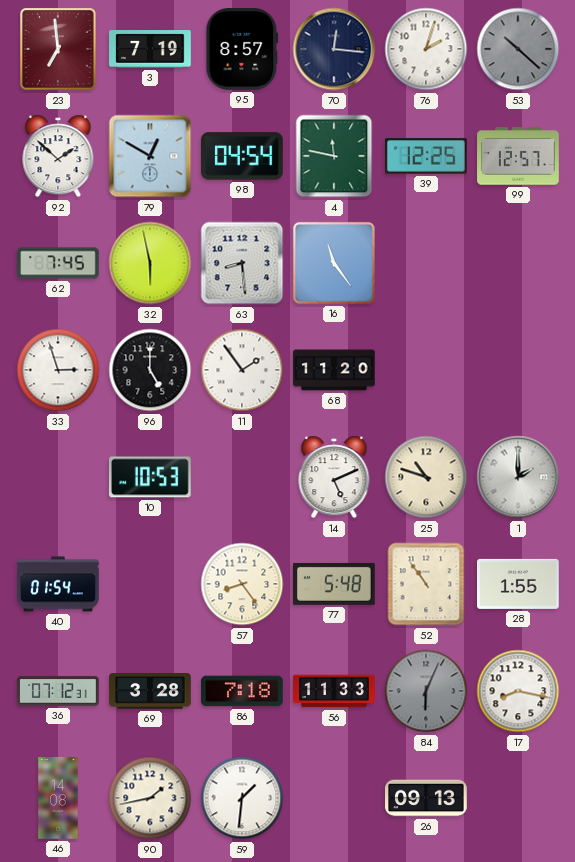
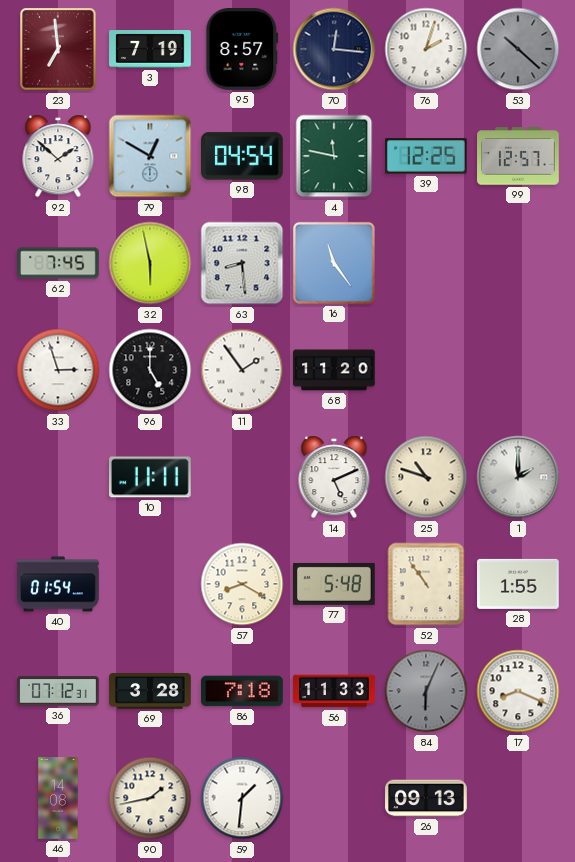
10: 10:53 -> 11:11
57: 8:24 -> 8:20
17: 8:17 -> 8:19
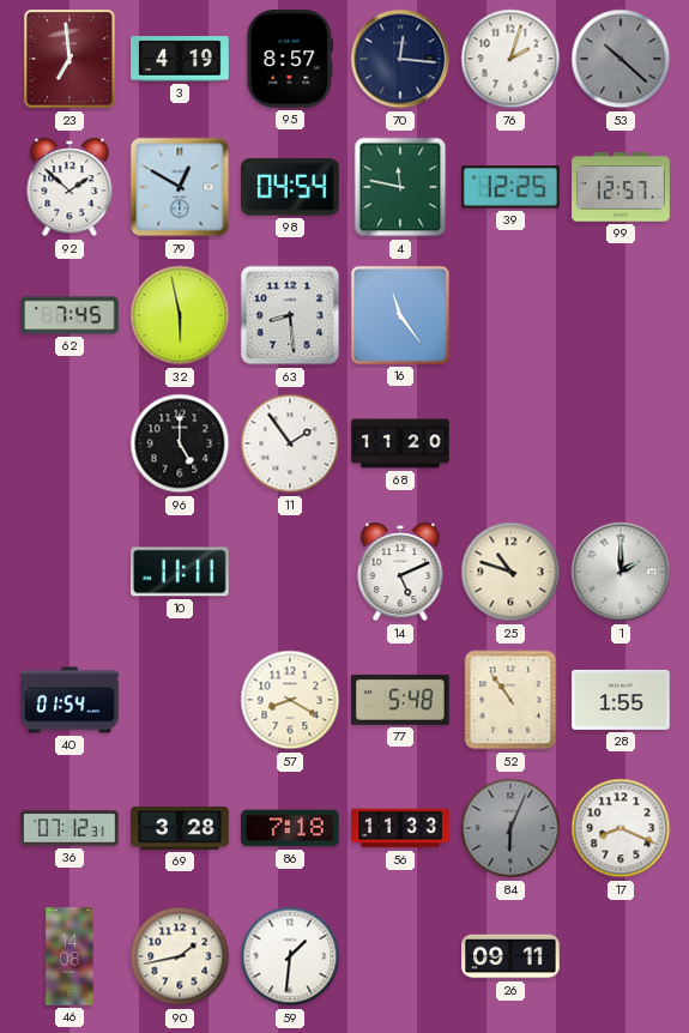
3: 7:19 -> 4:19
33: 2:57 -> none
26: 09:13 -> 09:11
